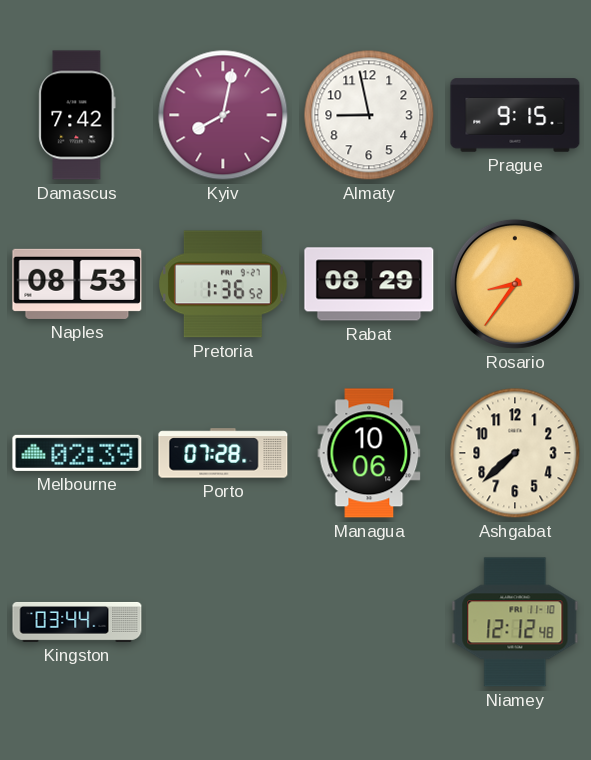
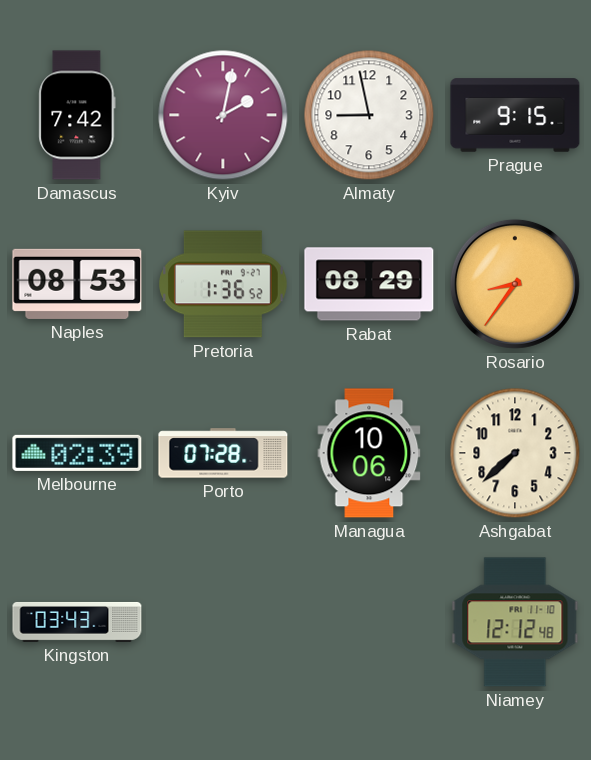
Kyiv: 8:02 -> 2:02
Kingston: 03:44 -> 03:43
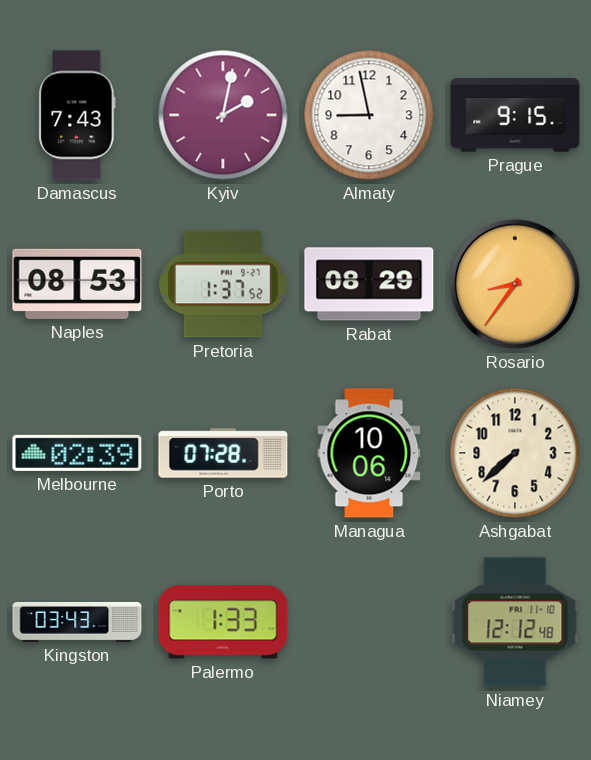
Damascus: 7:42 -> 7:43
Pretoria: 1:36 -> 1:37
Palermo: none -> 1:33
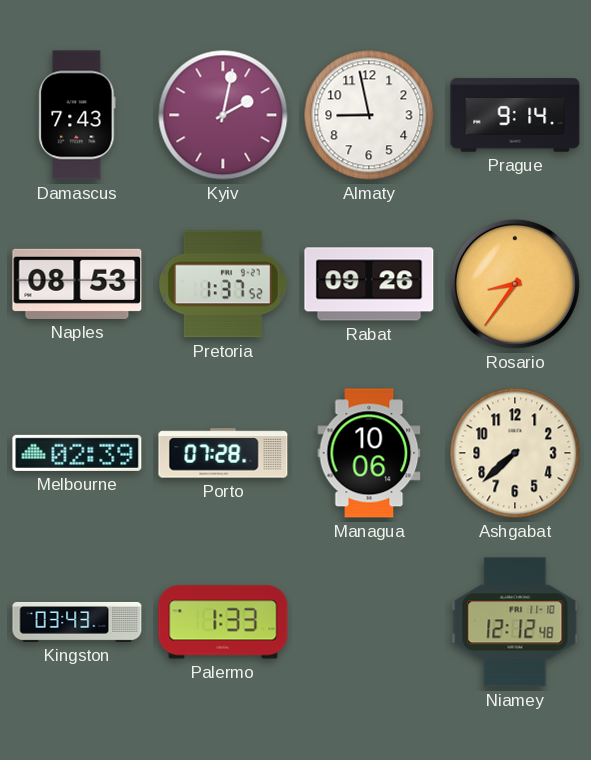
Prague: 9:15 -> 9:14
Rabat: 08:29 -> 09:26
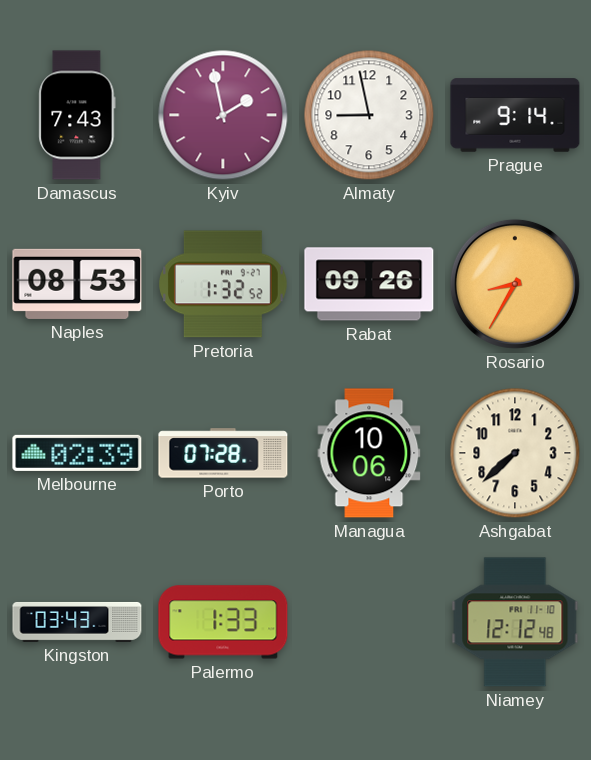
Kyiv: 2:02 -> 1:58
Pretoria: 1:37 -> 1:32
Rosario: 8:36 -> 8:35
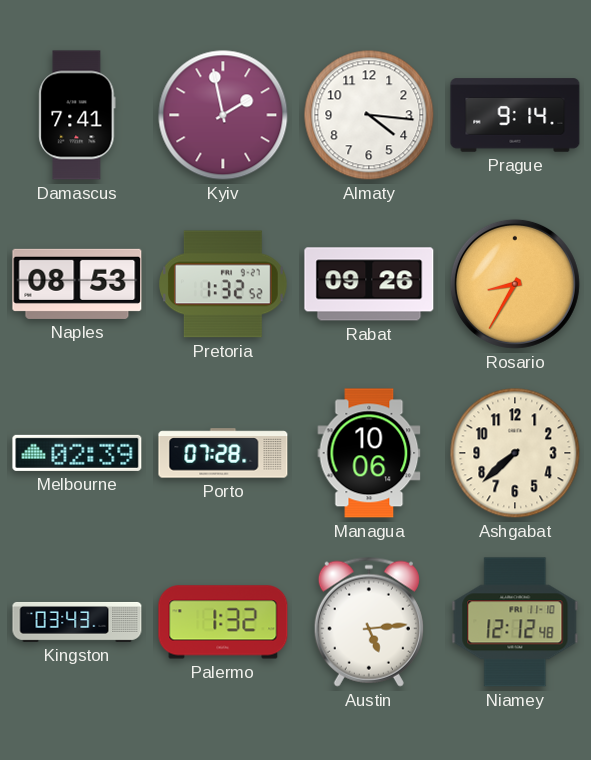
Damascus: 7:43 -> 7:41
Almaty: 8:58 -> 4:16
Palermo: 1:33 -> 1:32
Austin: none -> 5:14
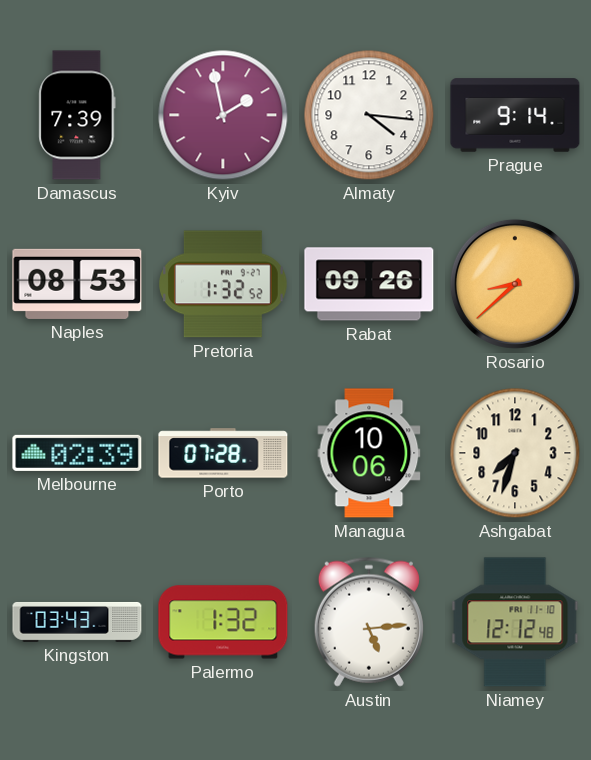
Damascus: 7:41 -> 7:39
Rosario: 8:35 -> 8:38
Ashgabat: 7:38 -> 7:33
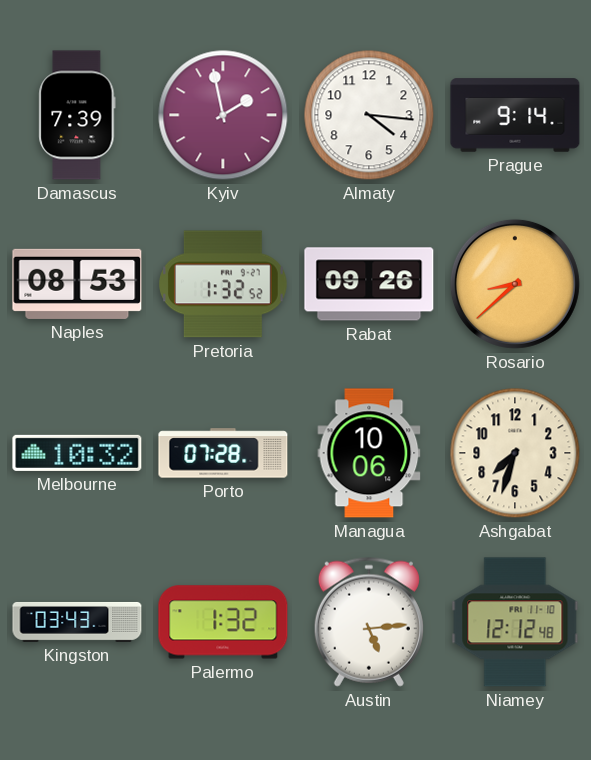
Melbourne: 02:39 -> 10:32
